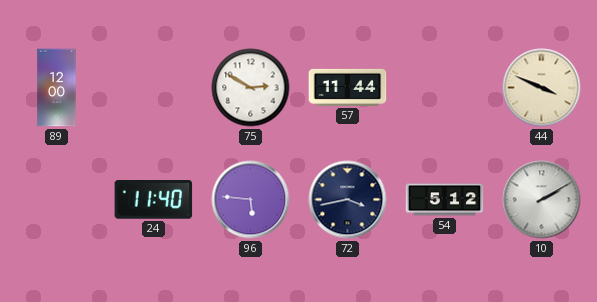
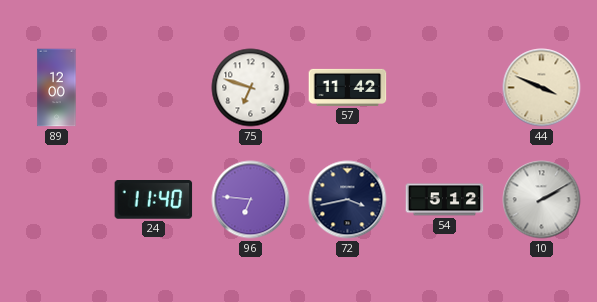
75: 2:50 -> 6:48
57: 11:44 -> 11:42
96: 5:46 -> 6:46
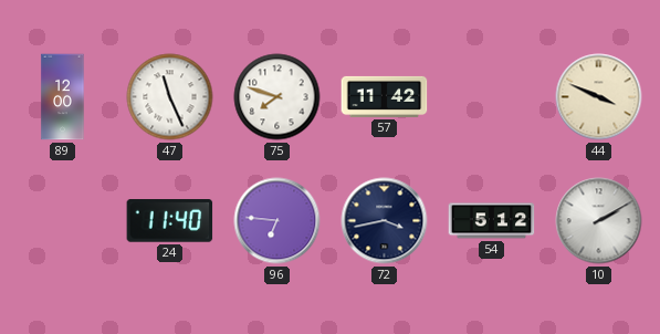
47: none -> 11:26
75: 6:48 -> 7:48
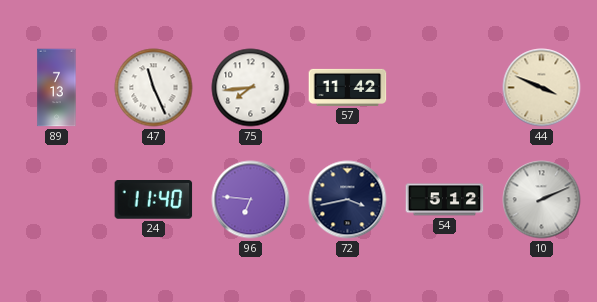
89: 12:00 -> 7:13
75: 7:48 -> 7:44
10: 2:10 -> 2:11
